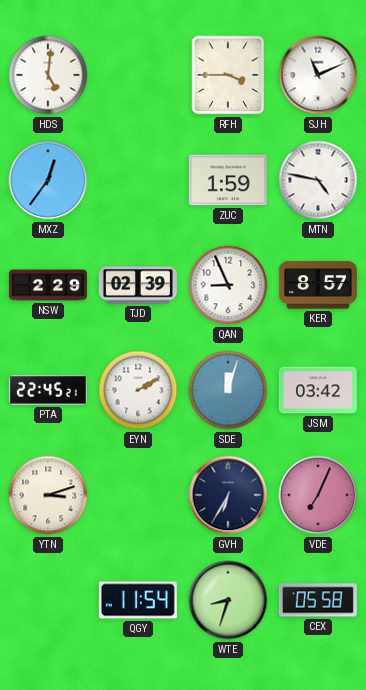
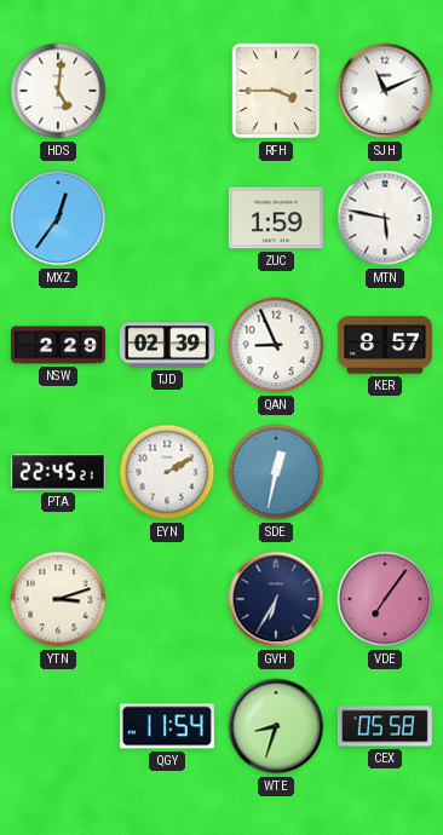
MTN: 4:47 -> 5:47
SDE: 12:03 -> 12:32
JSM: 03:42 -> none
VDE: 7:04 -> 7:06
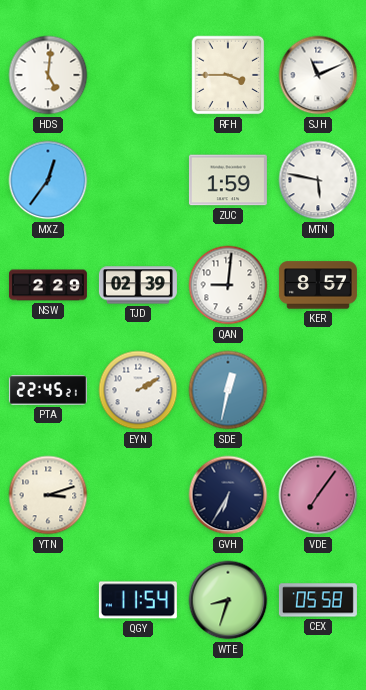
QAN: 8:56 -> 9:01
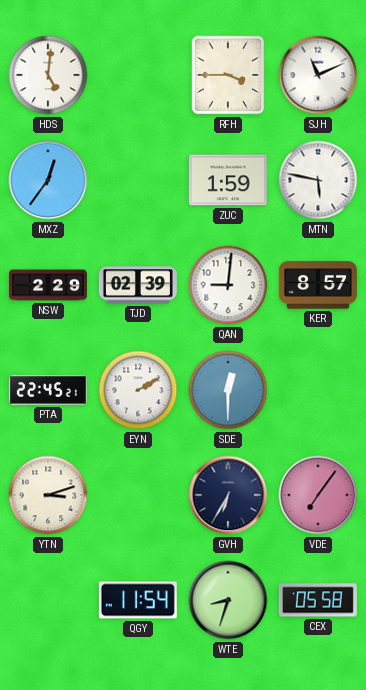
SDE: 12:32 -> 12:30
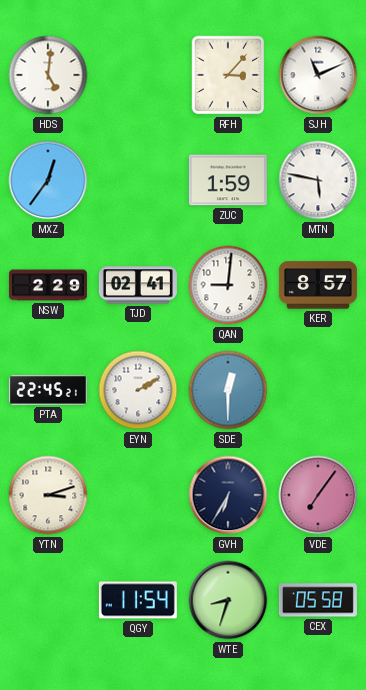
RFH: 3:45 -> 3:07
TJD: 02:39 -> 02:41
